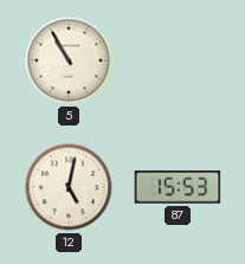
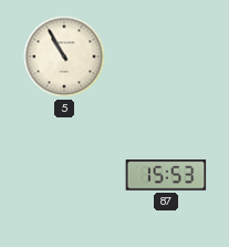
12: 5:02 -> none
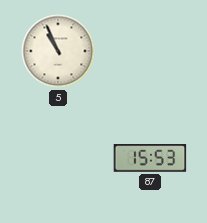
5: 10:55 -> 10:56
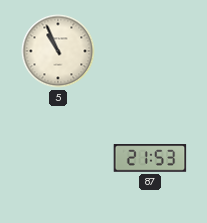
87: 15:53 -> 21:53
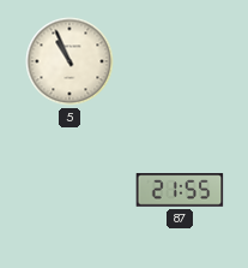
87: 21:53 -> 21:55
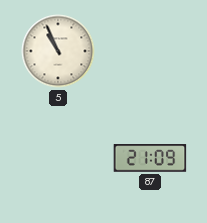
87: 21:55 -> 21:09
